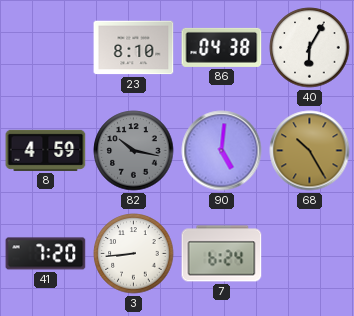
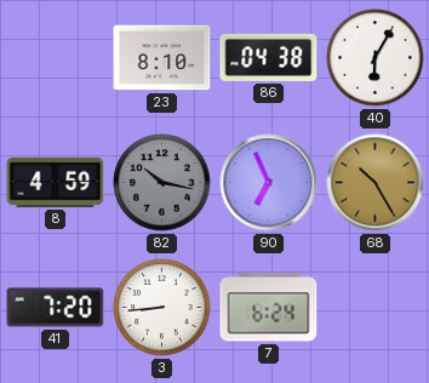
90: 5:01 -> 6:56
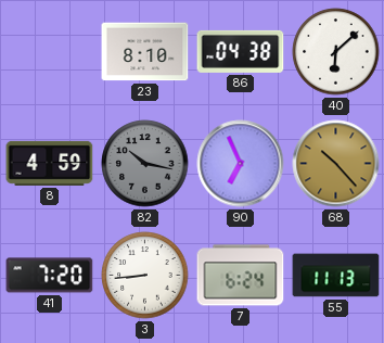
40: 6:05 -> 6:08
68: 10:25 -> 10:23
55: none -> 11:13
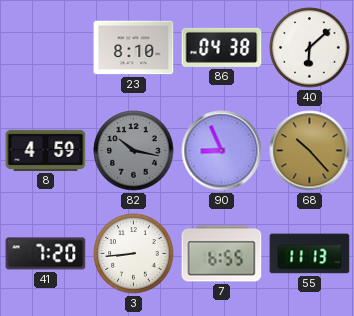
90: 6:56 -> 8:56
7: 6:24 -> 6:55
